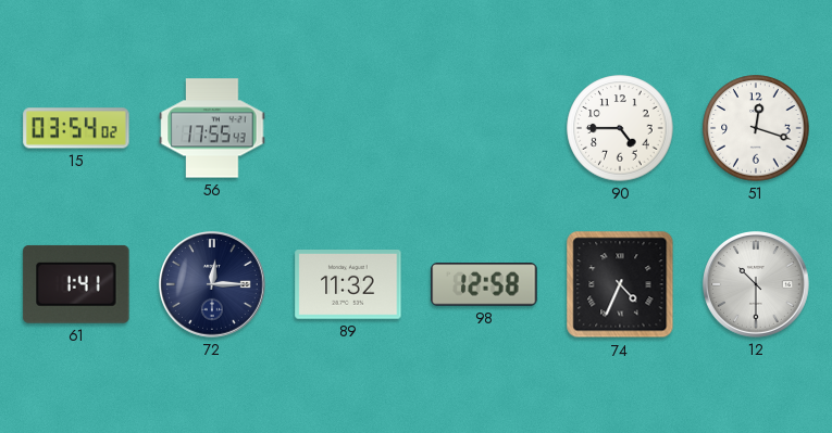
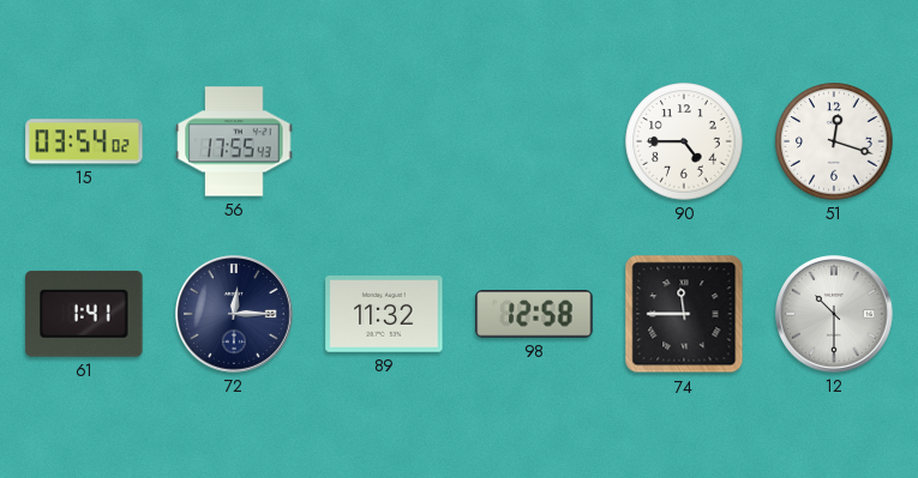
74: 4:34 -> 11:45
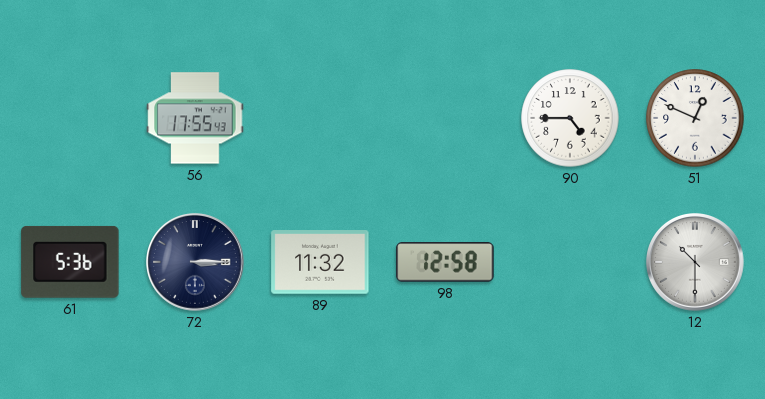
15: 03:54 -> none
51: 12:18 -> 12:49
61: 1:41 -> 5:36
72: 12:15 -> 3:15
74: 11:45 -> none
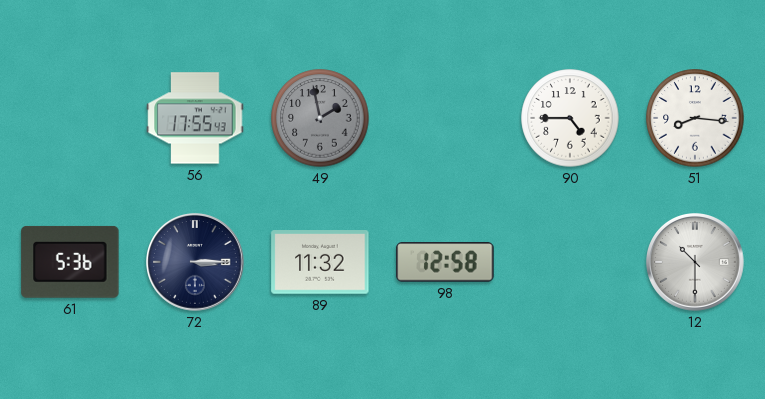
49: none -> 1:58
51: 12:49 -> 8:16
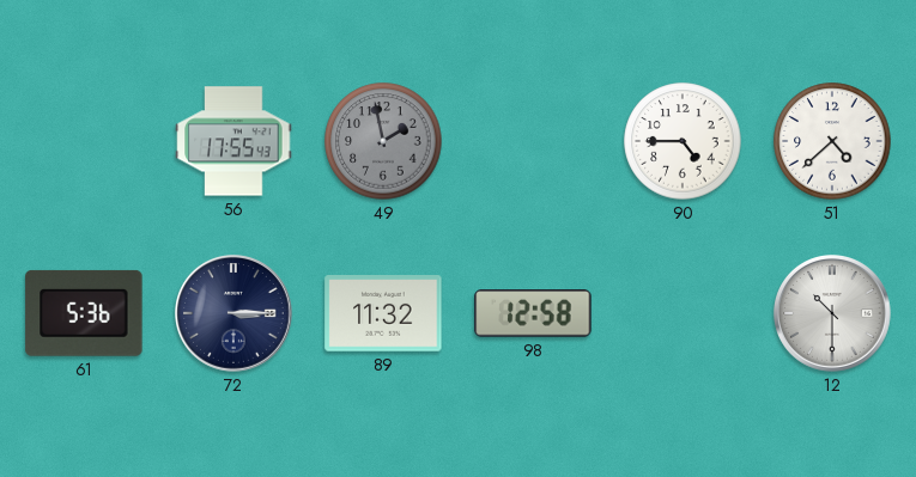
51: 8:16 -> 4:38
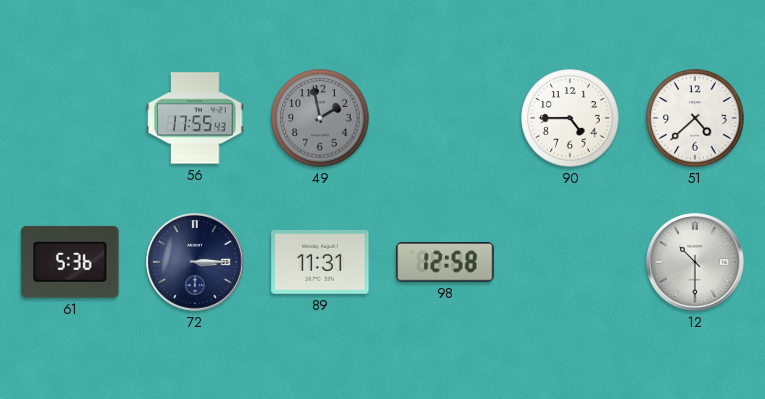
89: 11:32 -> 11:31
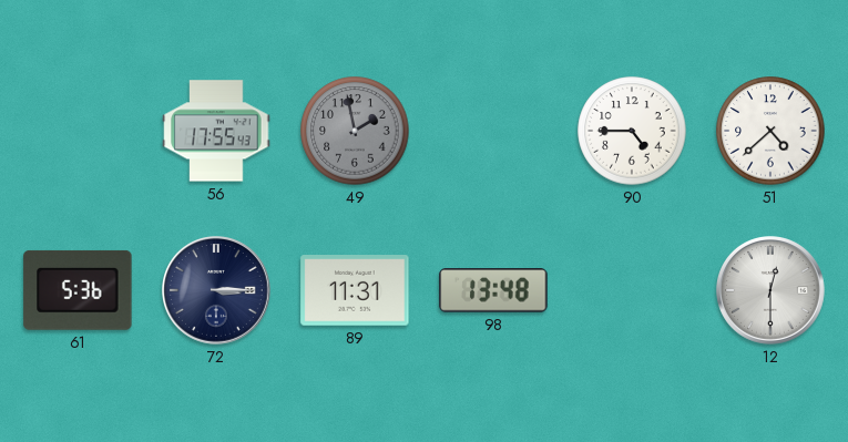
98: 12:58 -> 13:48
12: 10:30 -> 12:30
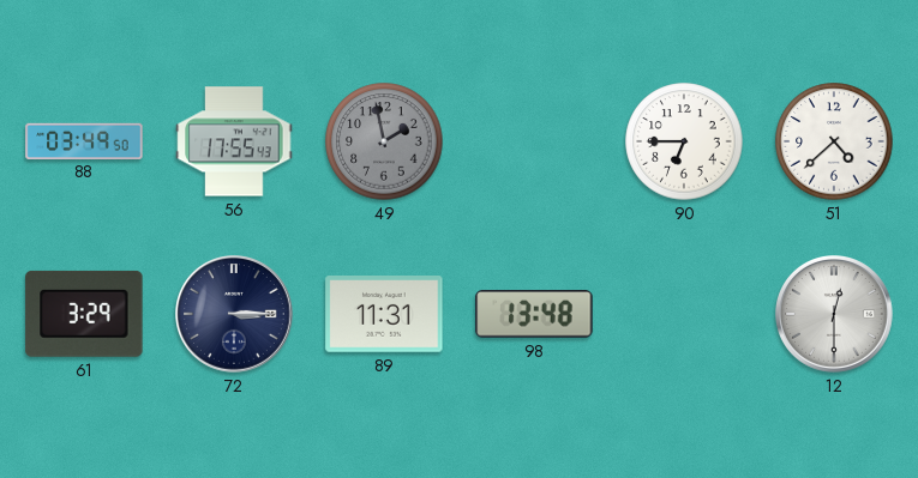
88: none -> 03:49
90: 4:45 -> 6:45
61: 5:36 -> 3:29
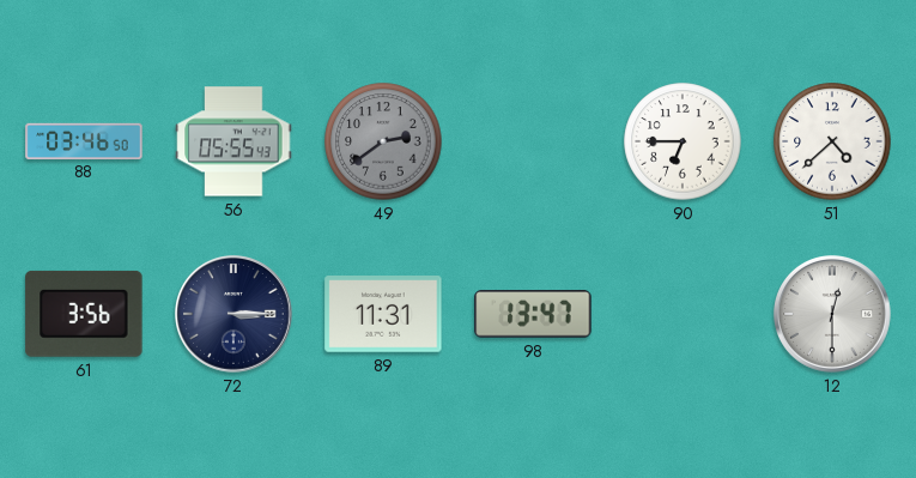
88: 03:49 -> 03:46
56: 17:55 -> 05:55
49: 1:58 -> 2:39
61: 3:29 -> 3:56
98: 13:48 -> 13:47
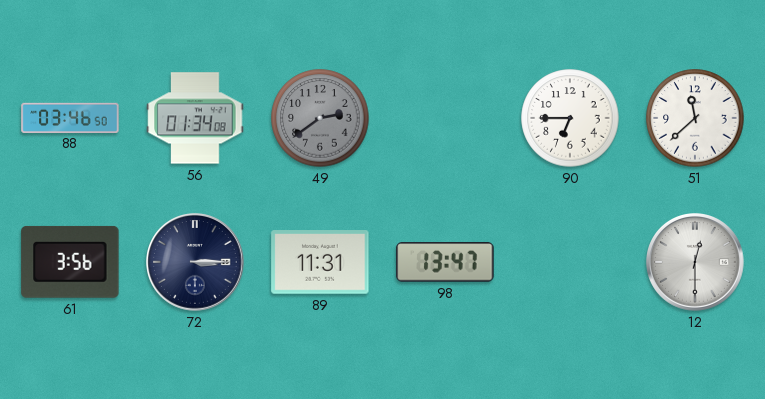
56: 05:55 -> 01:34
51: 4:38 -> 11:38
